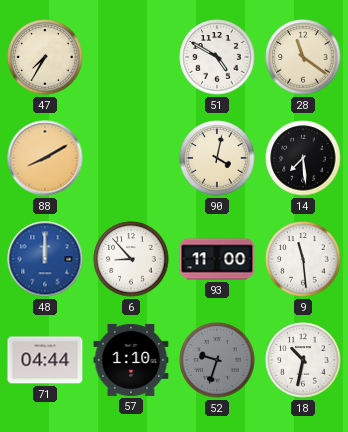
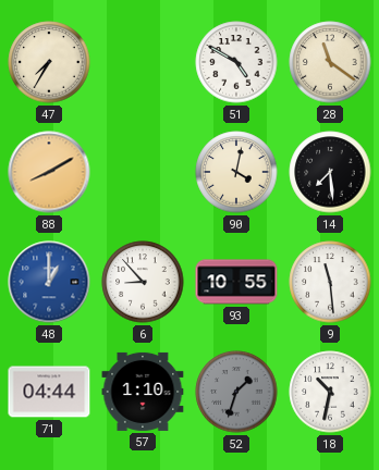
48: 12:00 -> 1:00
93: 11:00 -> 10:55
52: 9:33 -> 1:33
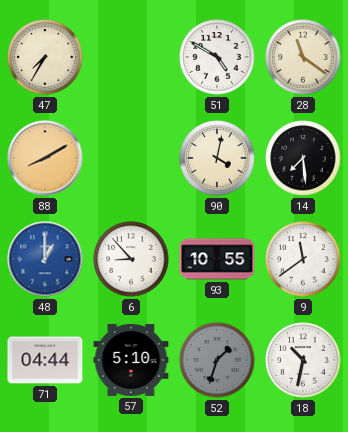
9: 11:29 -> 11:39
57: 1:10 -> 5:10
